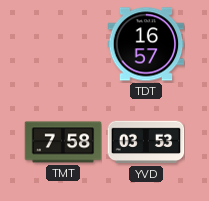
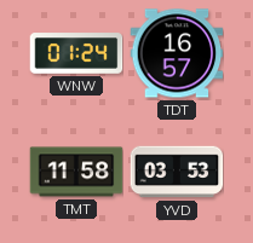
WNW: none -> 01:24
TMT: 7:58 -> 11:58
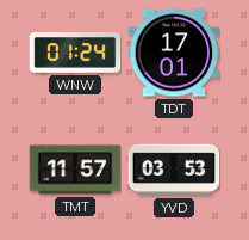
TDT: 16:57 -> 17:01
TMT: 11:58 -> 11:57
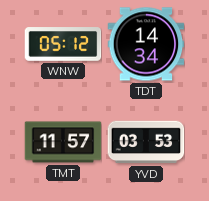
WNW: 01:24 -> 05:12
TDT: 17:01 -> 14:34
